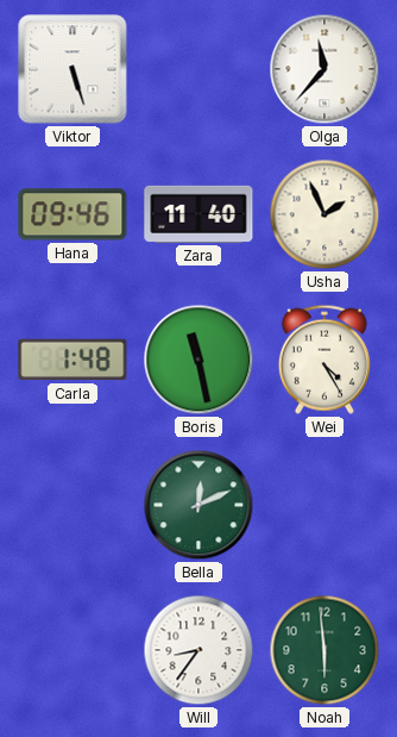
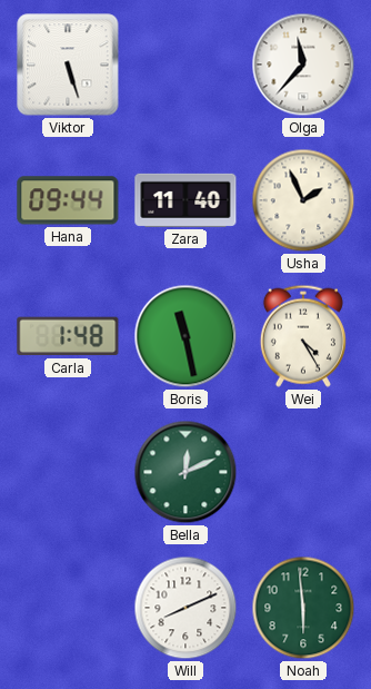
Hana: 09:46 -> 09:44
Will: 8:36 -> 8:11
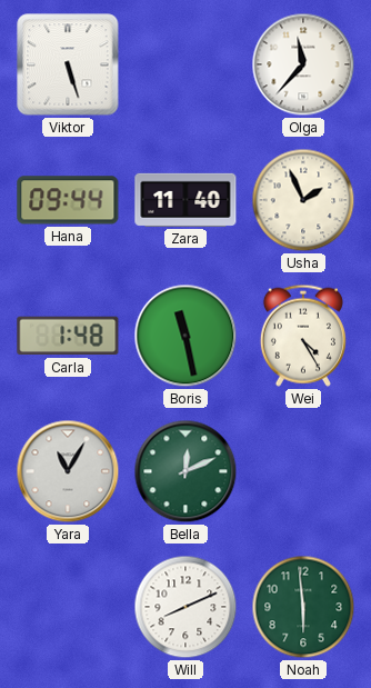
Yara: none -> 11:05
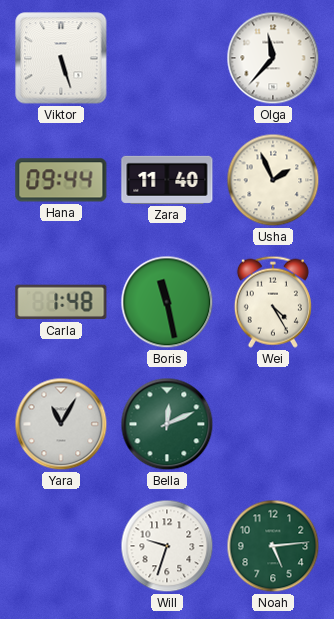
Will: 8:11 -> 9:33
Noah: 5:59 -> 5:14
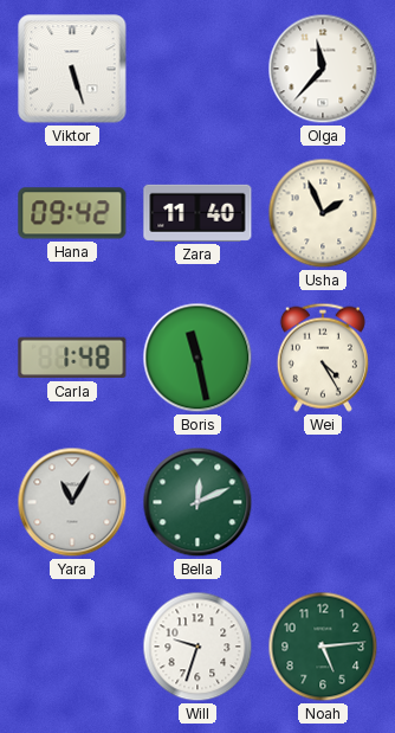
Hana: 09:44 -> 09:42
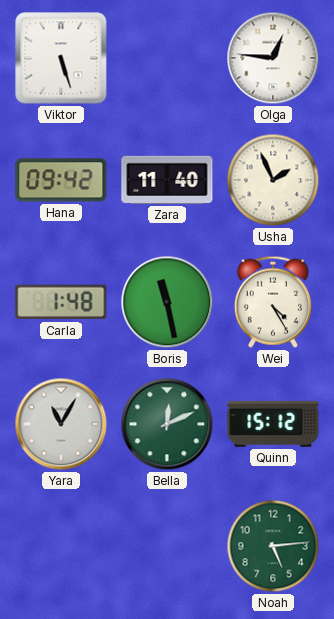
Olga: 11:37 -> 12:46
Quinn: none -> 15:12
Will: 9:33 -> none
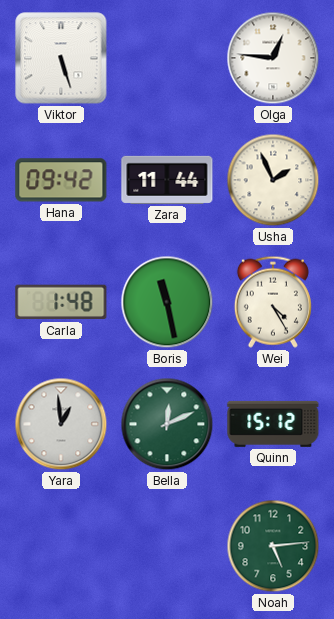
Zara: 11:40 -> 11:44
Yara: 11:05 -> 12:59
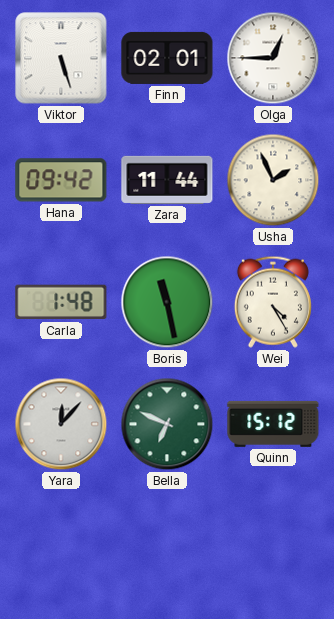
Finn: none -> 02:01
Olga: 12:46 -> 12:45
Yara: 12:59 -> 12:07
Bella: 12:11 -> 6:49
Noah: 5:14 -> none
